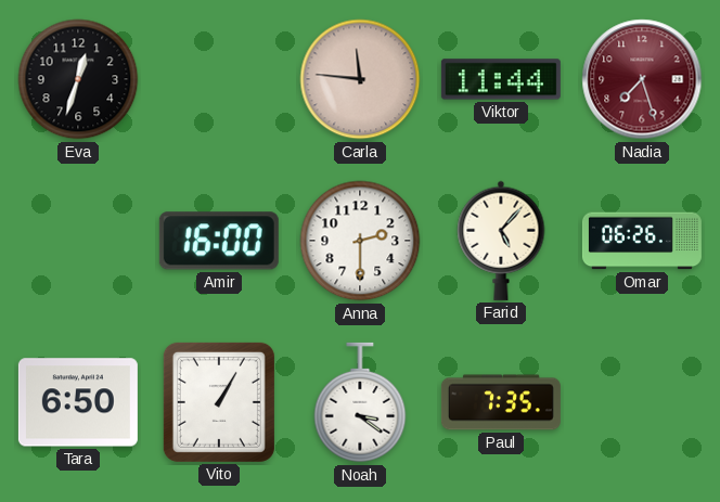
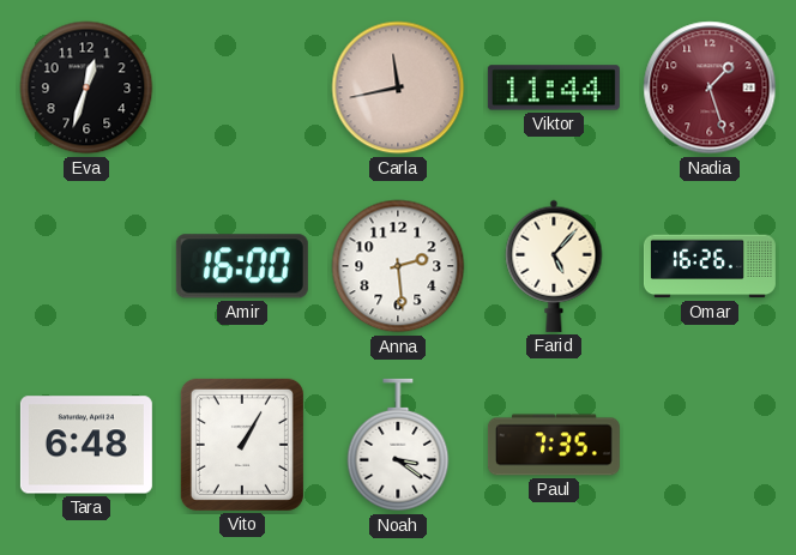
Carla: 11:46 -> 11:43
Nadia: 7:27 -> 1:27
Anna: 2:30 -> 2:29
Omar: 06:26 -> 16:26
Tara: 6:50 -> 6:48
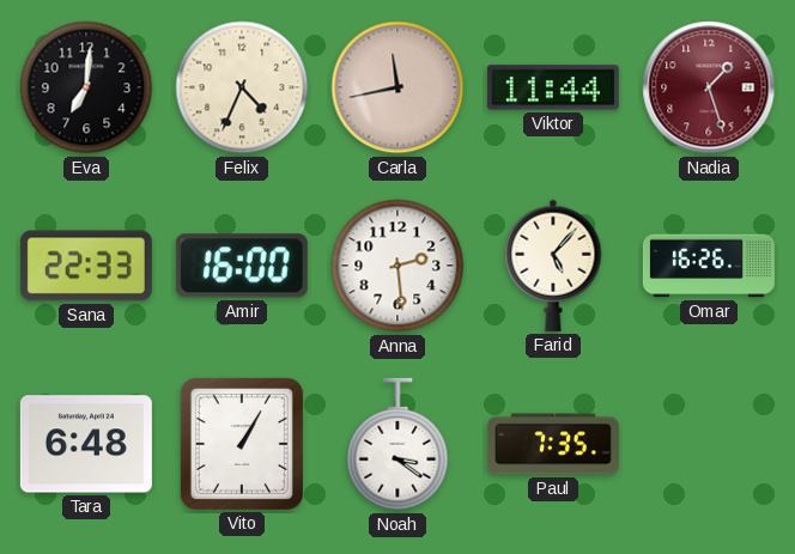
Eva: 12:33 -> 7:01
Felix: none -> 4:34
Sana: none -> 22:33
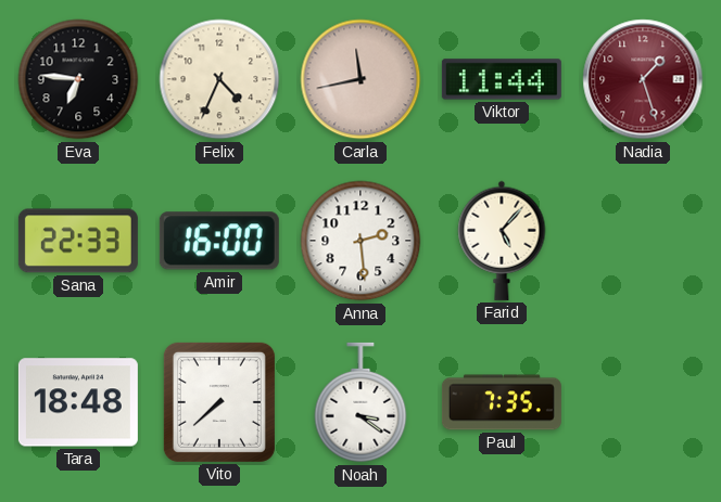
Eva: 7:01 -> 6:46
Omar: 16:26 -> none
Tara: 6:48 -> 18:48
Vito: 1:05 -> 7:38
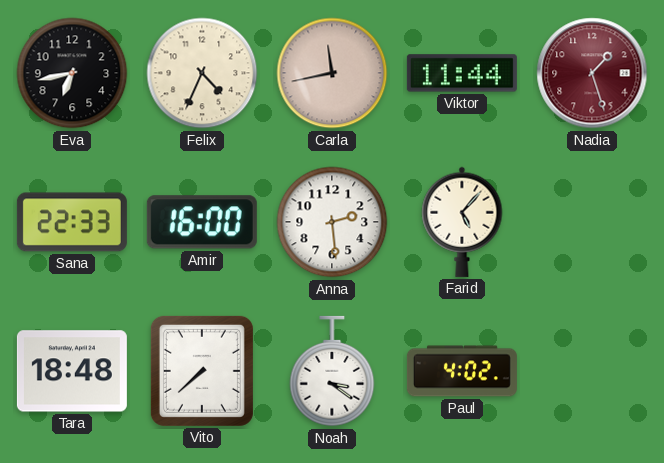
Eva: 6:46 -> 6:43
Paul: 7:35 -> 4:02
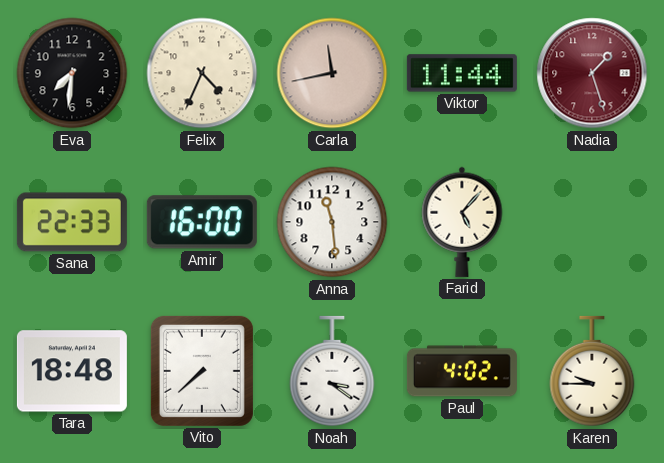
Eva: 6:43 -> 7:31
Anna: 2:29 -> 11:29
Karen: none -> 9:45
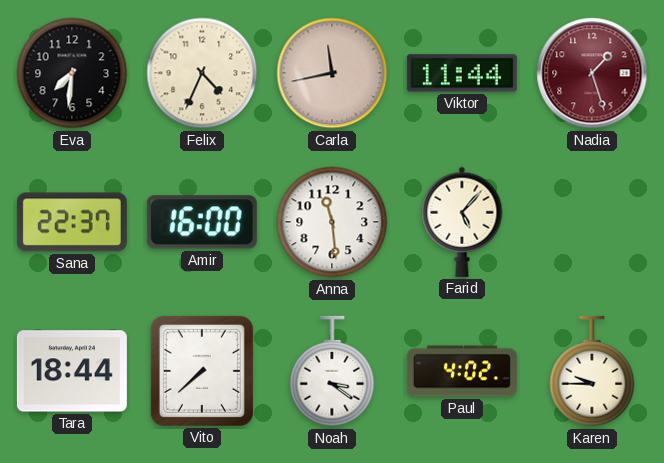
Sana: 22:33 -> 22:37
Tara: 18:48 -> 18:44
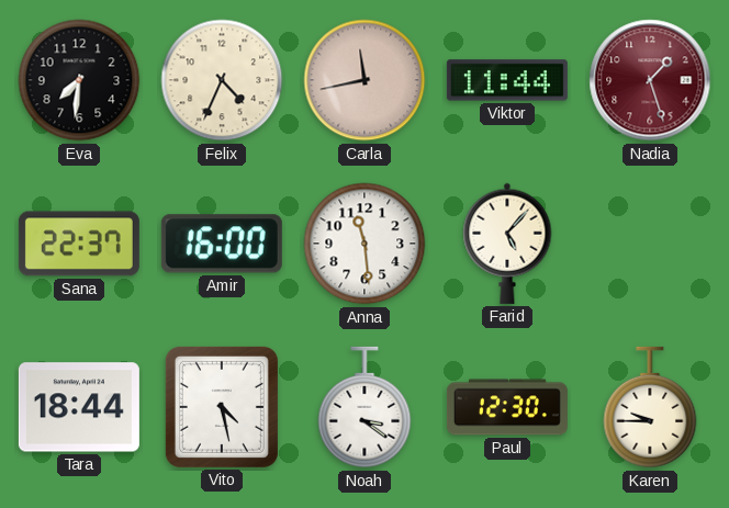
Vito: 7:38 -> 4:28
Paul: 4:02 -> 12:30
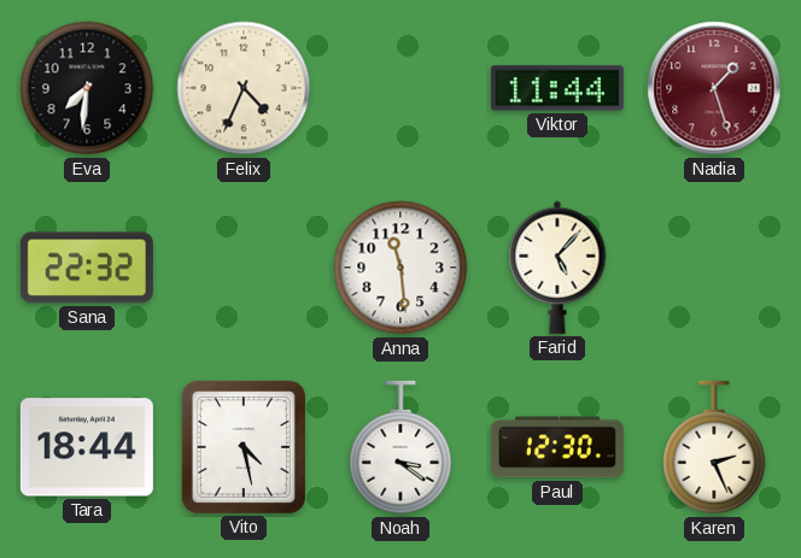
Carla: 11:43 -> none
Sana: 22:37 -> 22:32
Amir: 16:00 -> none
Karen: 9:45 -> 2:26
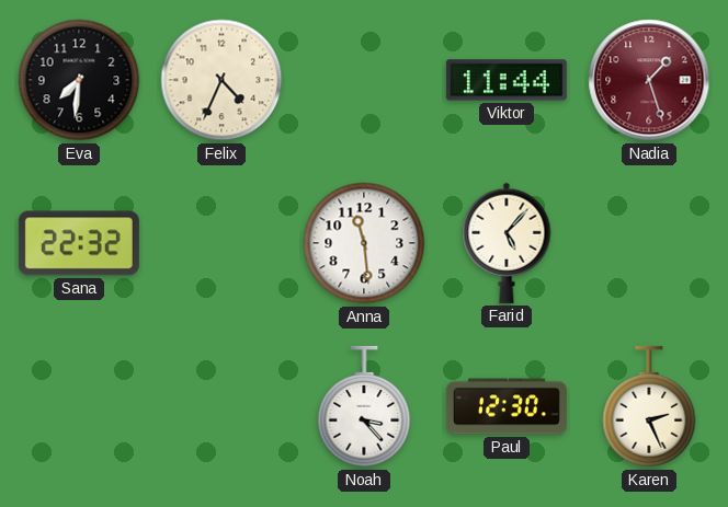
Tara: 18:44 -> none
Vito: 4:28 -> none
Noah: 3:21 -> 3:23
